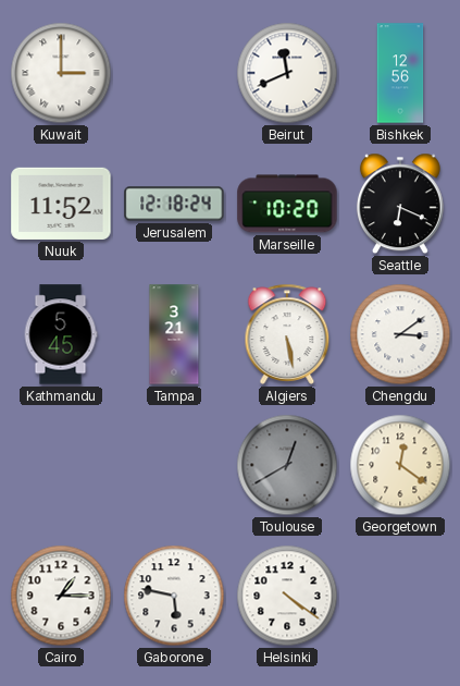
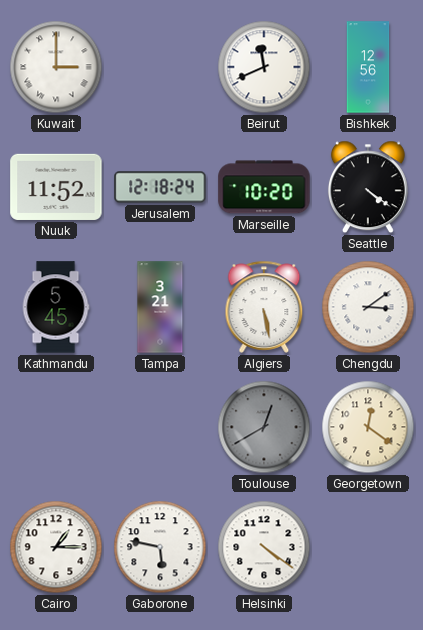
Seattle: 6:19 -> 4:21
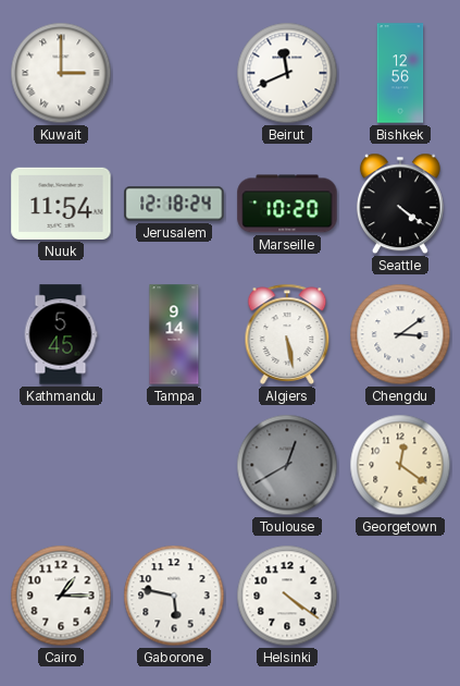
Nuuk: 11:52 -> 11:54
Tampa: 3:21 -> 9:14
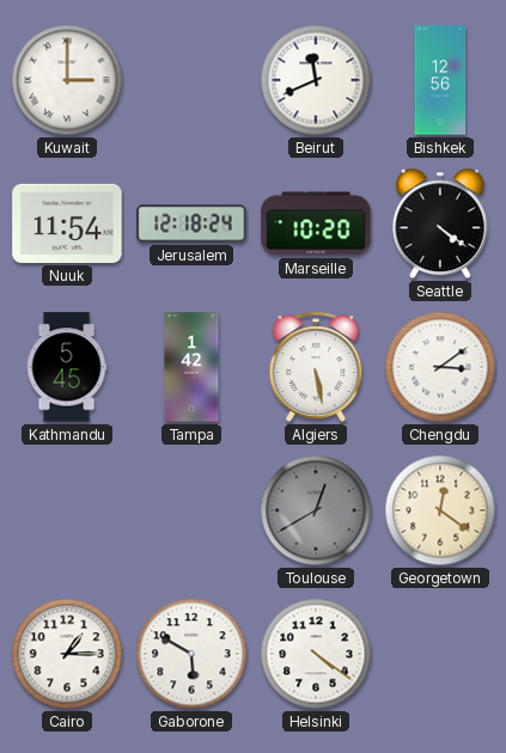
Tampa: 9:14 -> 1:42
Gaborone: 5:47 -> 5:50
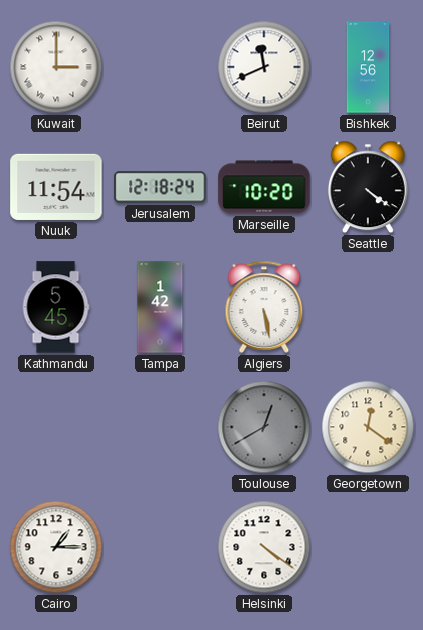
Chengdu: 3:09 -> none
Gaborone: 5:50 -> none
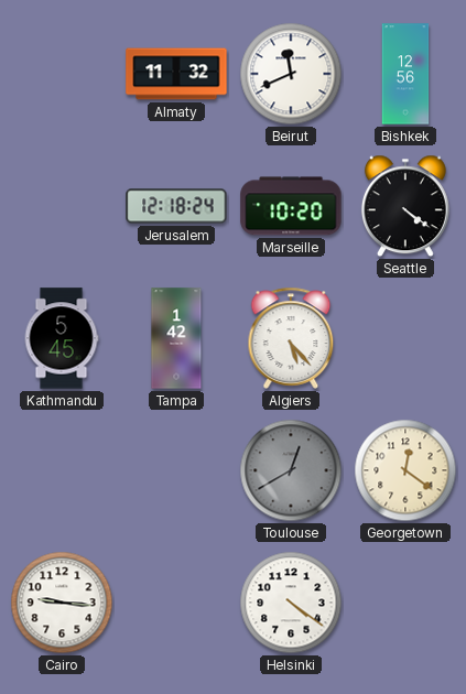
Kuwait: 3:00 -> none
Almaty: none -> 11:32
Nuuk: 11:54 -> none
Algiers: 5:28 -> 5:23
Cairo: 1:15 -> 9:16
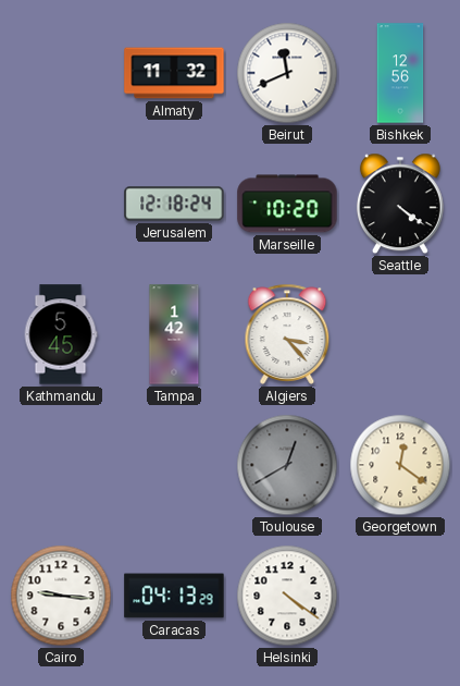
Algiers: 5:23 -> 3:23
Caracas: none -> 04:13
